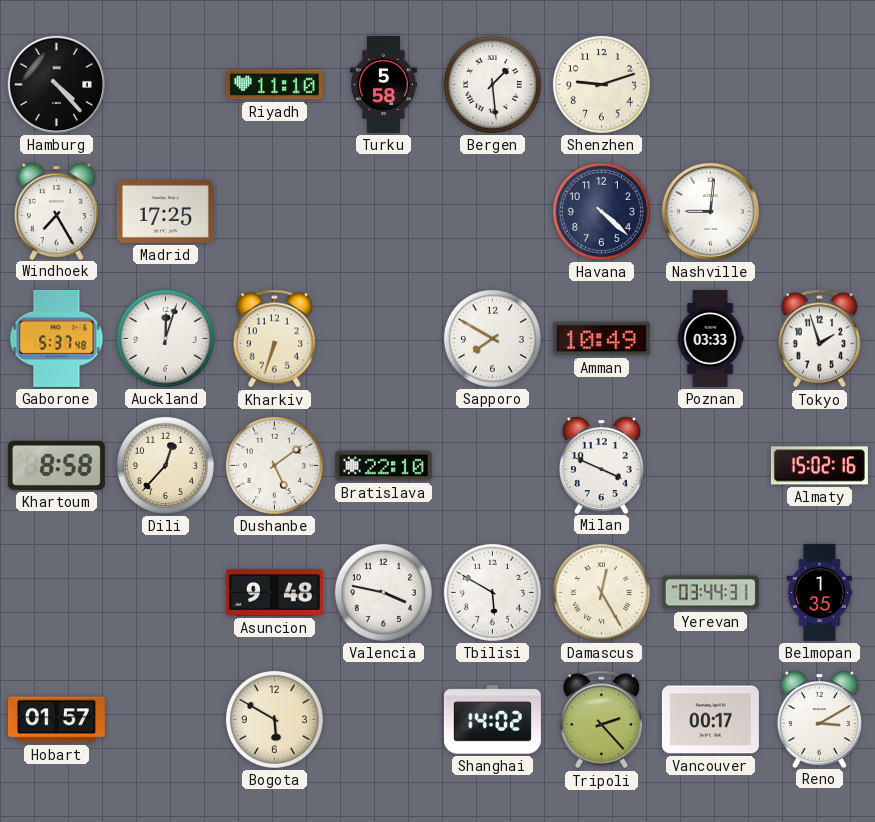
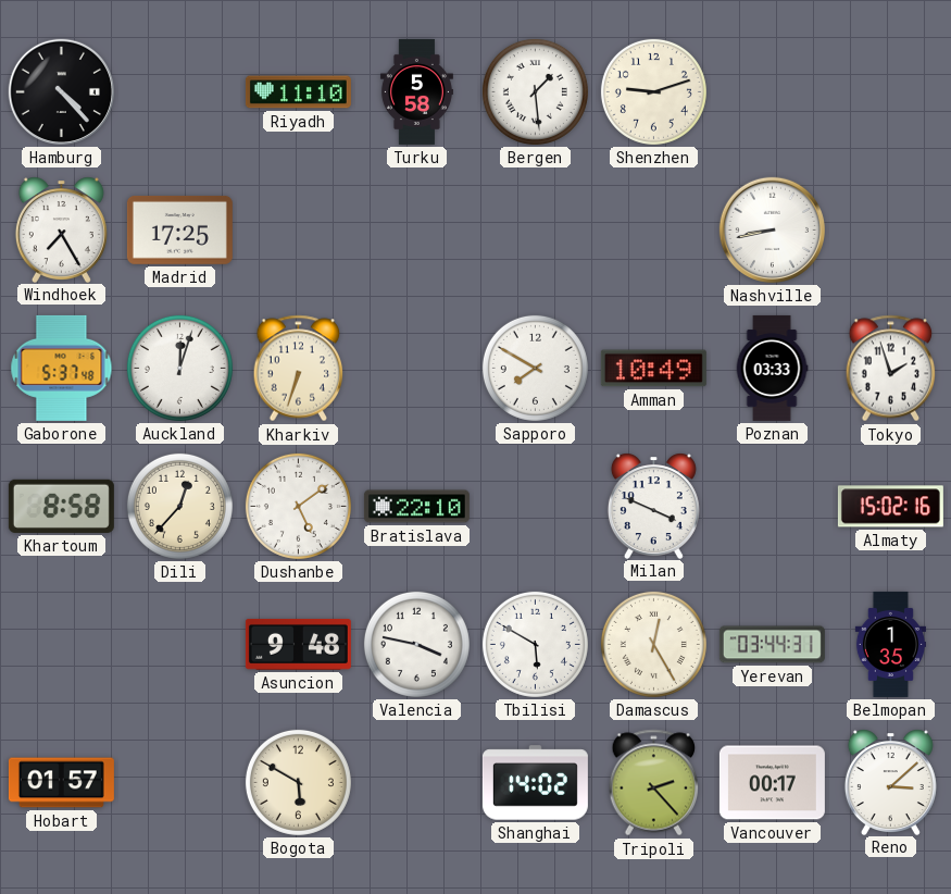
Havana: 4:22 -> none
Nashville: 9:01 -> 8:43
Reno: 3:10 -> 3:08
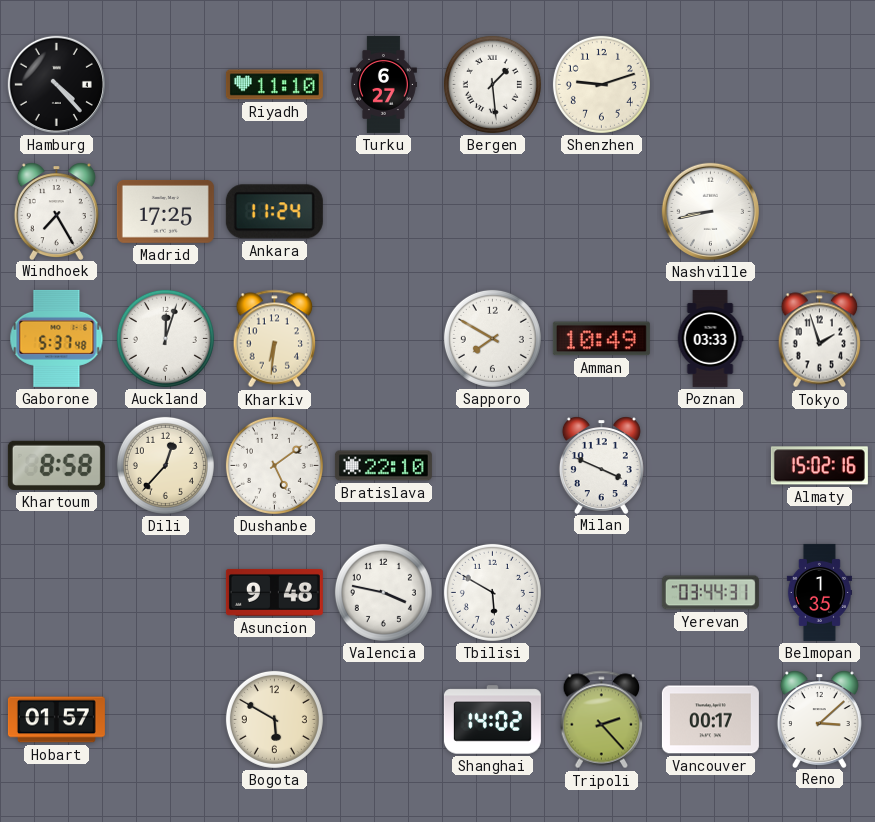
Turku: 5:58 -> 6:27
Ankara: none -> 11:24
Kharkiv: 6:33 -> 6:31
Damascus: 12:25 -> none
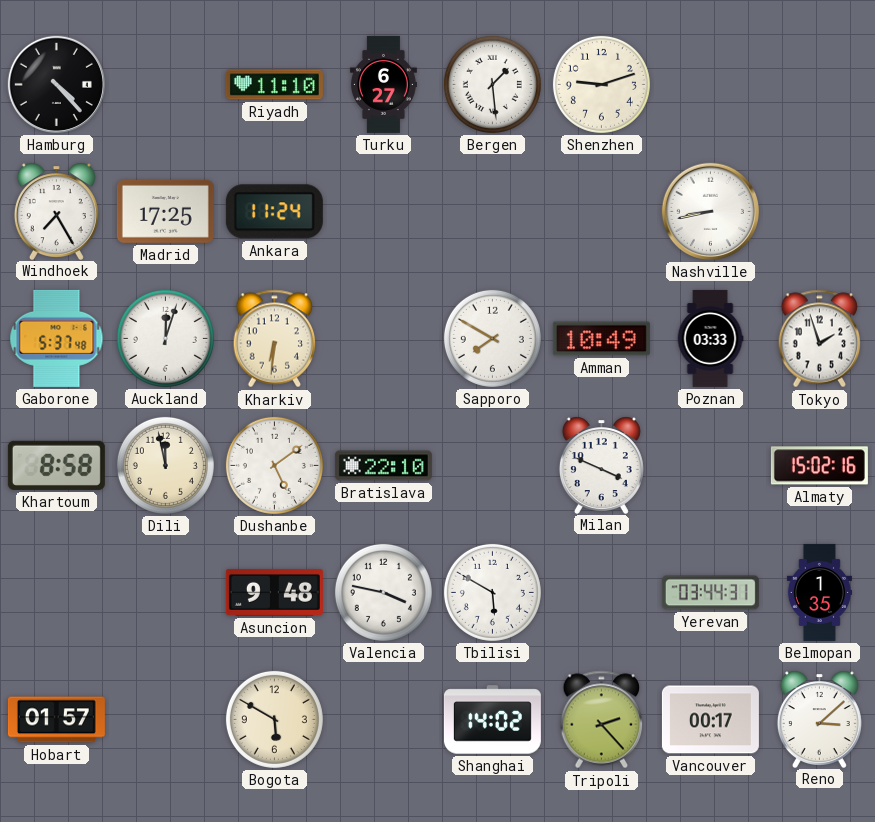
Dili: 12:37 -> 11:58
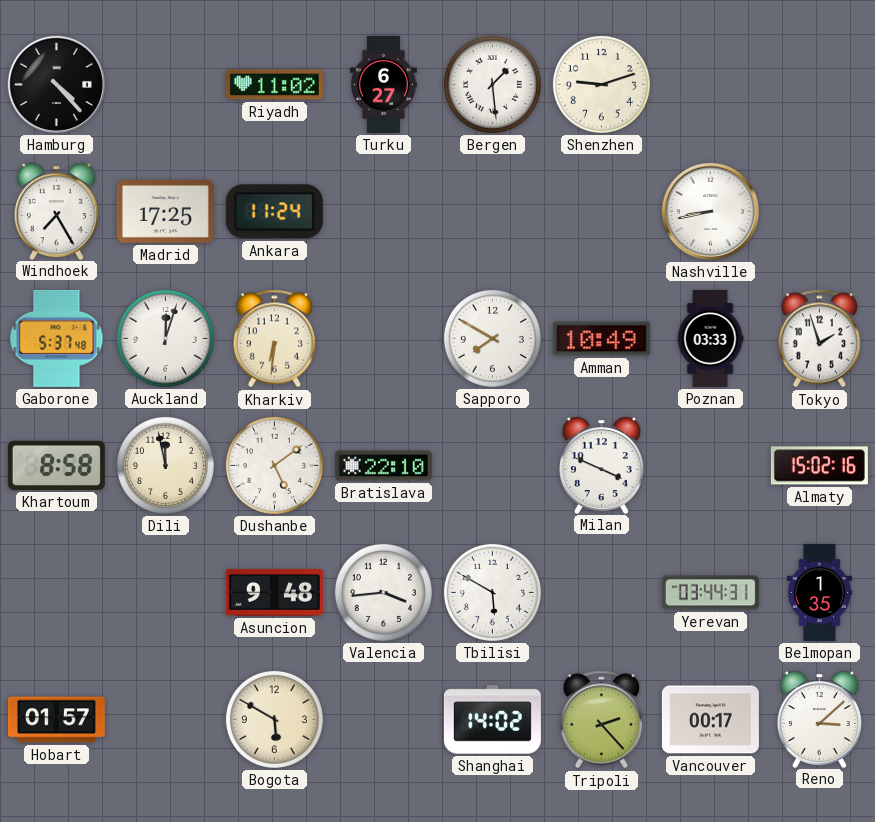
Riyadh: 11:10 -> 11:02
Valencia: 3:47 -> 3:44
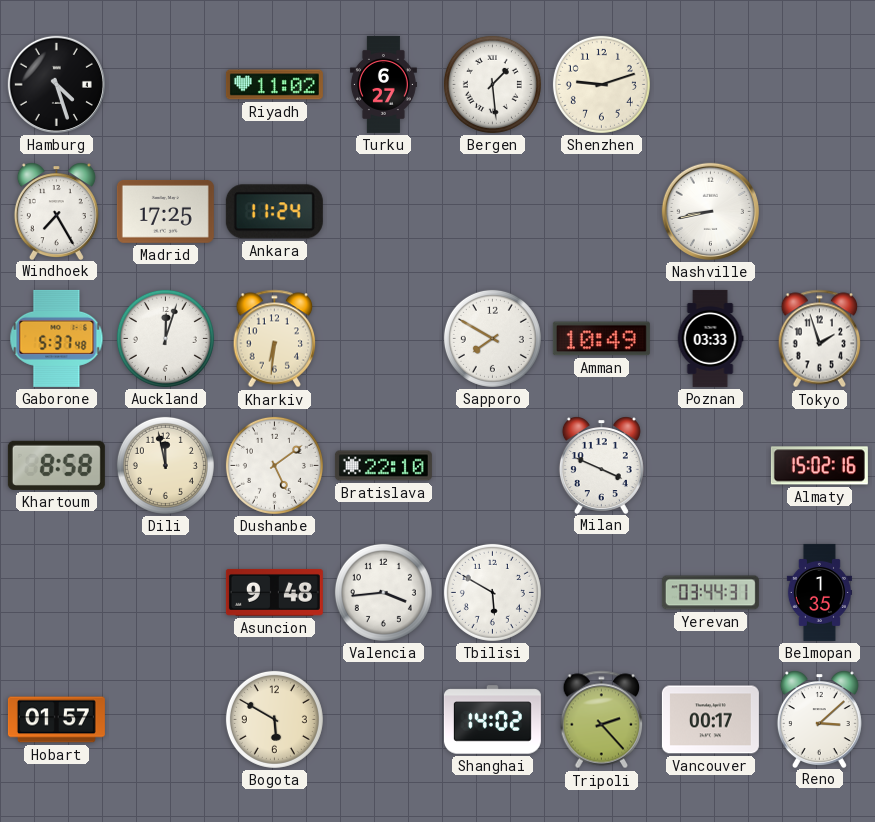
Hamburg: 4:23 -> 4:27
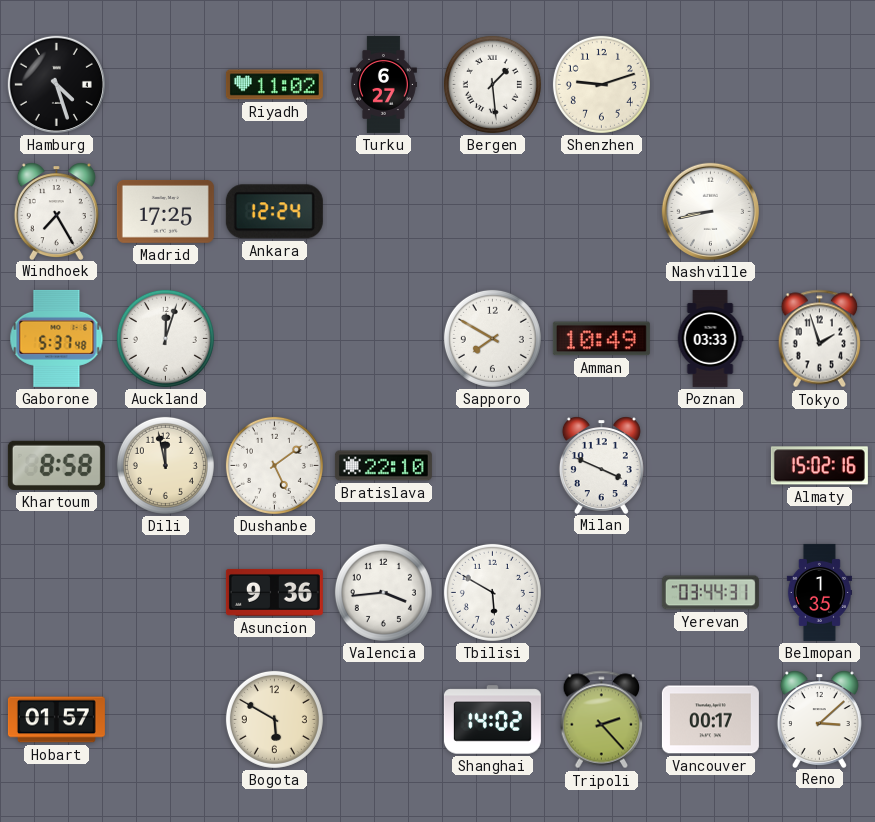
Ankara: 11:24 -> 12:24
Kharkiv: 6:31 -> none
Asuncion: 9:48 -> 9:36
